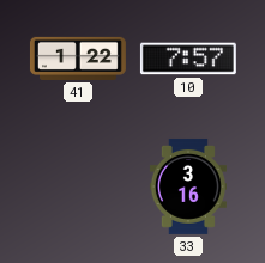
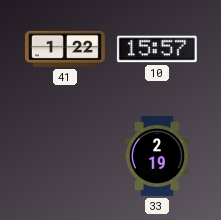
10: 7:57 -> 15:57
33: 3:16 -> 2:19
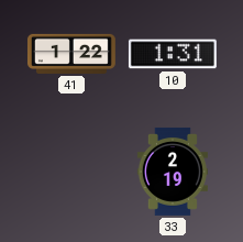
10: 15:57 -> 1:31
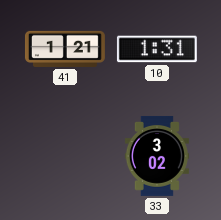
41: 1:22 -> 1:21
33: 2:19 -> 3:02
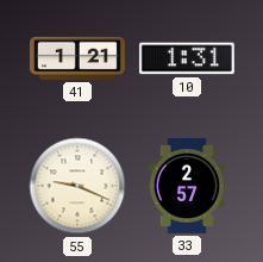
55: none -> 9:19
33: 3:02 -> 2:57
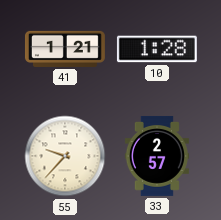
10: 1:31 -> 1:28
55: 9:19 -> 9:37
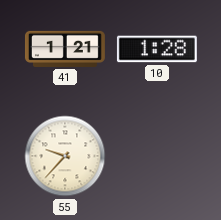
33: 2:57 -> none
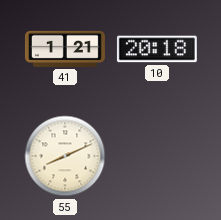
10: 1:28 -> 20:18
55: 9:37 -> 8:11
